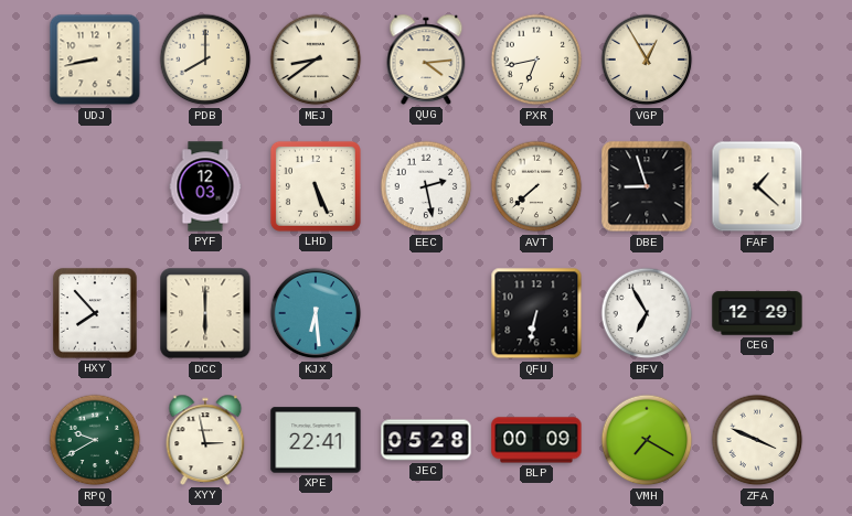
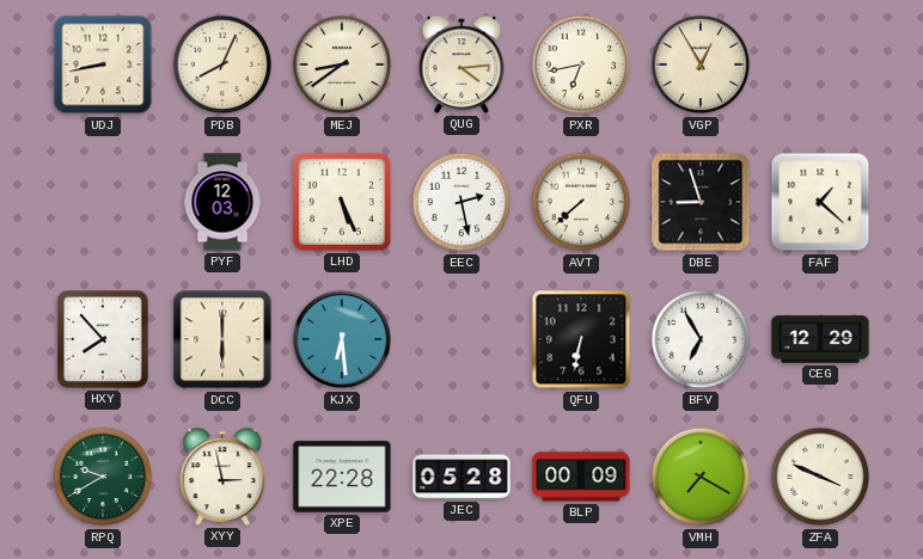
PDB: 8:00 -> 8:04
XPE: 22:41 -> 22:28
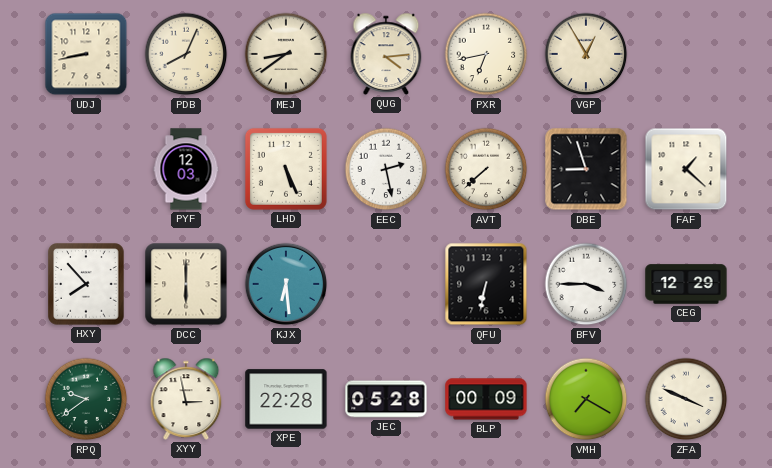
BFV: 6:55 -> 3:45
RPQ: 9:40 -> 9:39
